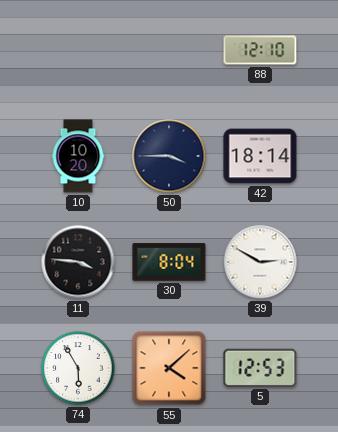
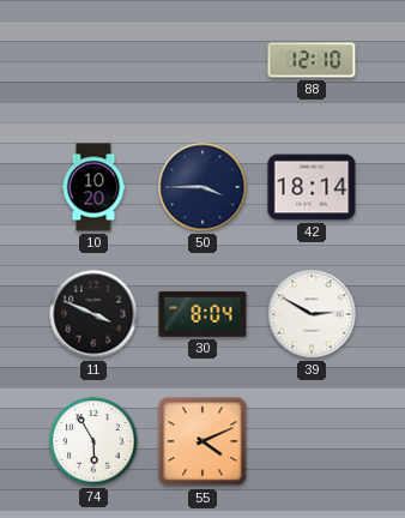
11: 3:46 -> 3:49
55: 4:08 -> 4:11
5: 12:53 -> none
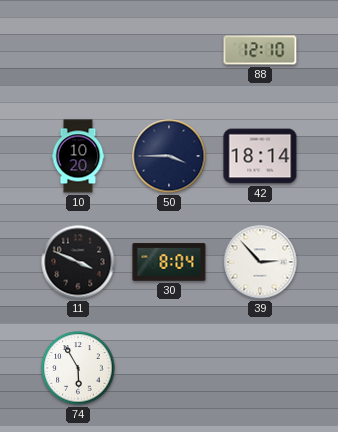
39: 2:50 -> 2:53
55: 4:11 -> none
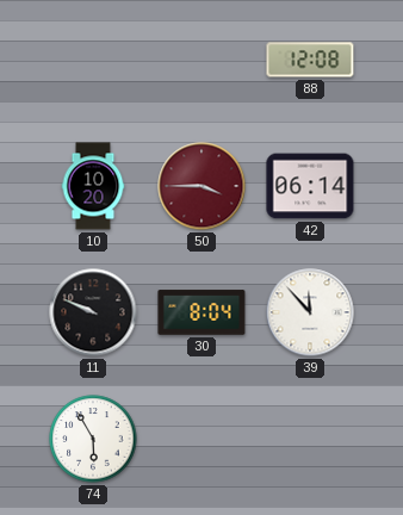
88: 12:10 -> 12:08
50 dial: navy -> burgundy
42: 18:14 -> 06:14
11: 3:49 -> 9:49
39: 2:53 -> 11:53
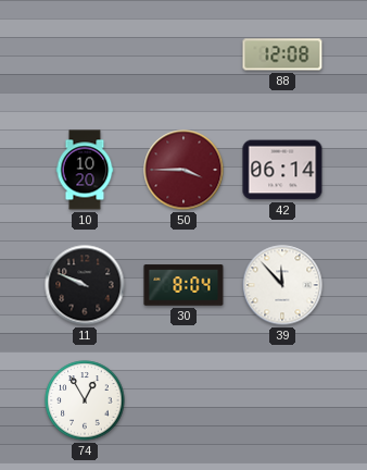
74: 5:55 -> 12:55
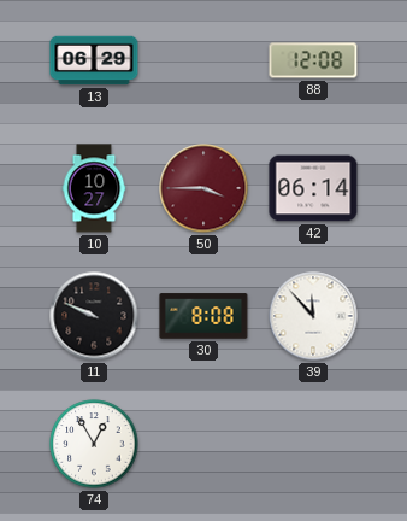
13: none -> 06:29
10: 10:20 -> 10:27
30: 8:04 -> 8:08
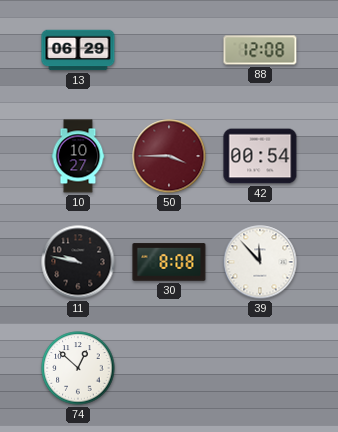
42: 06:14 -> 00:54
11: 9:49 -> 9:47
74: 12:55 -> 12:52
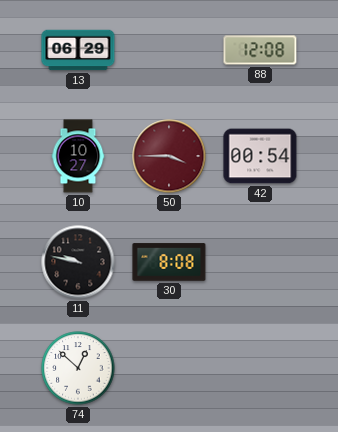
39: 11:53 -> none
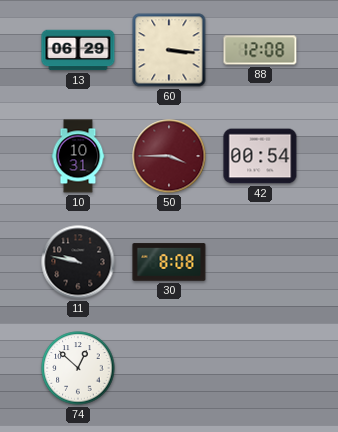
60: none -> 3:16
10: 10:27 -> 10:31
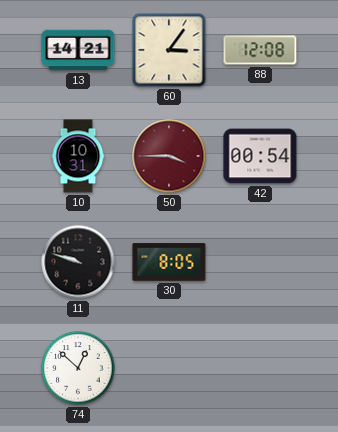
13: 06:29 -> 14:21
60: 3:16 -> 3:06
11: 9:47 -> 9:48
30: 8:08 -> 8:05
